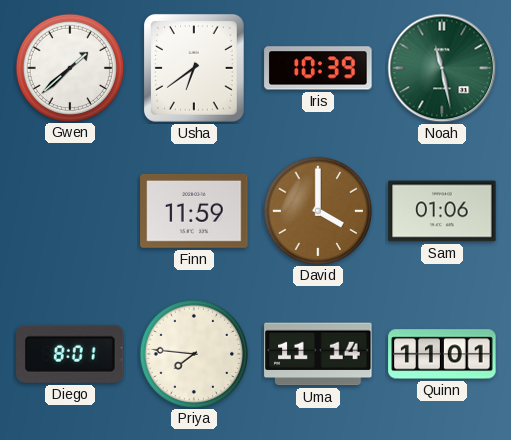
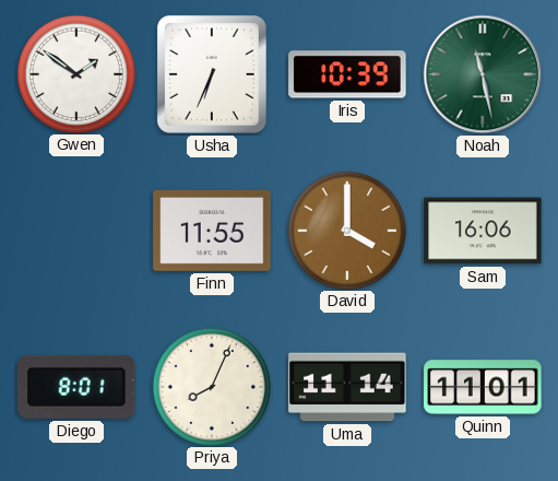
Gwen: 1:38 -> 1:51
Usha: 6:39 -> 6:34
Finn: 11:59 -> 11:55
Sam: 01:06 -> 16:06
Priya: 7:46 -> 8:04
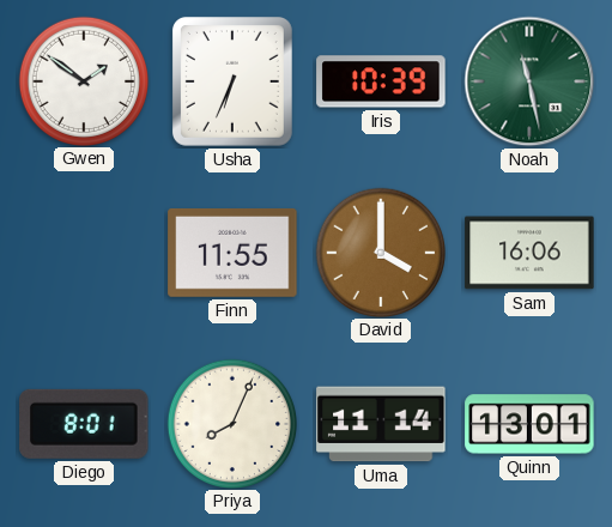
Quinn: 11:01 -> 13:01
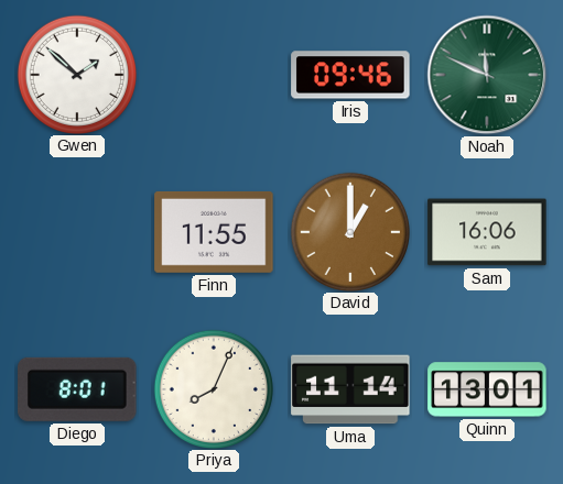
Gwen: 1:51 -> 1:52
Usha: 6:34 -> none
Iris: 10:39 -> 09:46
Noah: 11:28 -> 11:49
David: 4:00 -> 1:00
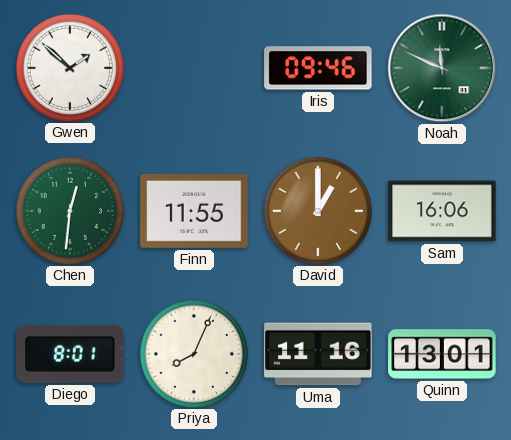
Chen: none -> 12:31
Uma: 11:14 -> 11:16
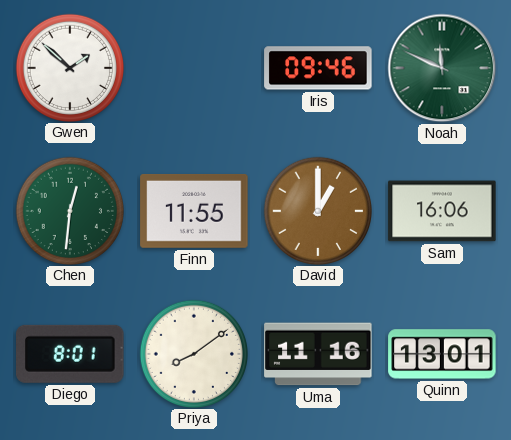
Priya: 8:04 -> 8:09
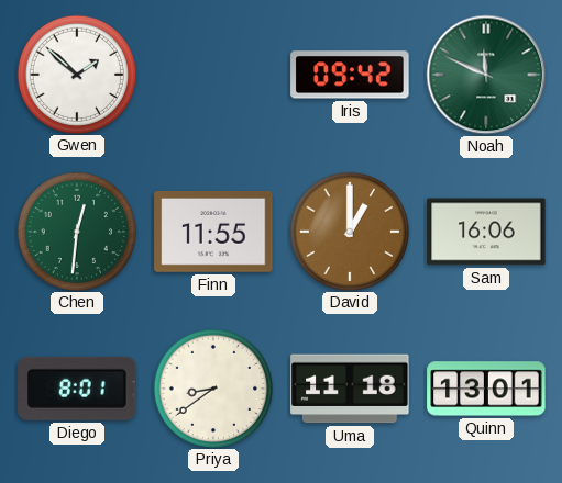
Iris: 09:46 -> 09:42
Priya: 8:09 -> 8:39
Uma: 11:16 -> 11:18
